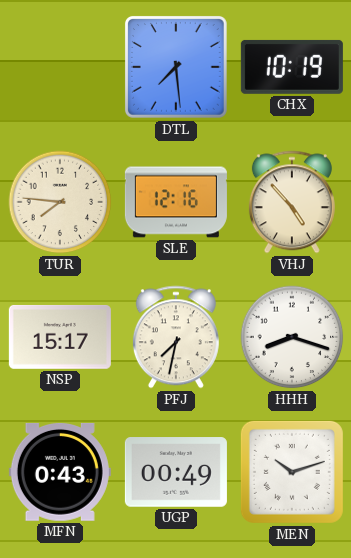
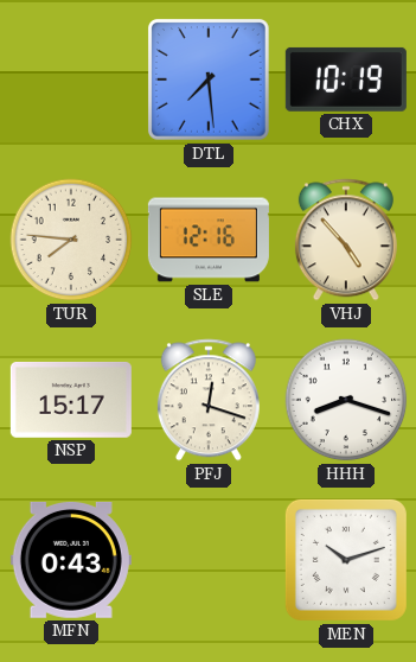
PFJ: 7:32 -> 12:18
UGP: 00:49 -> none
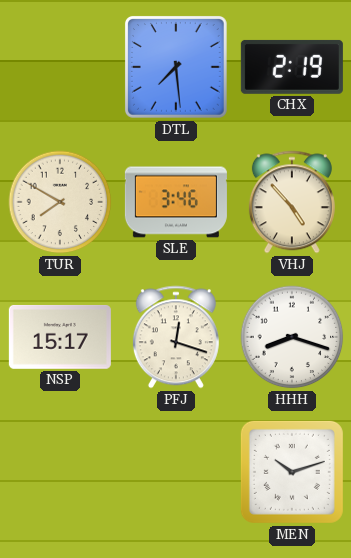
CHX: 10:19 -> 2:19
TUR: 7:46 -> 7:50
SLE: 12:16 -> 3:46
MFN: 0:43 -> none
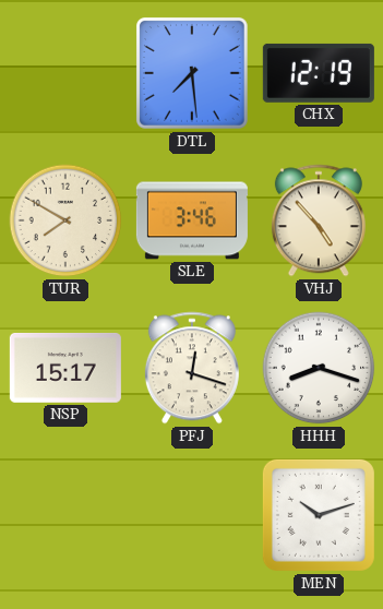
CHX: 2:19 -> 12:19
